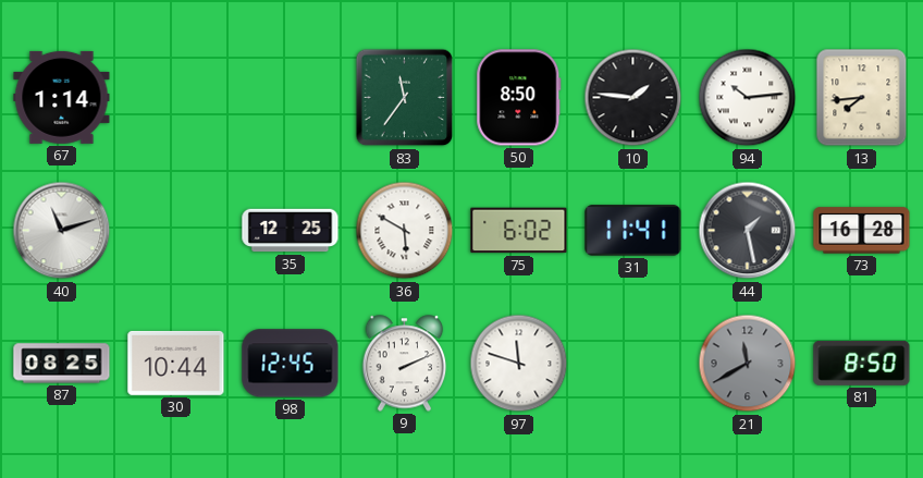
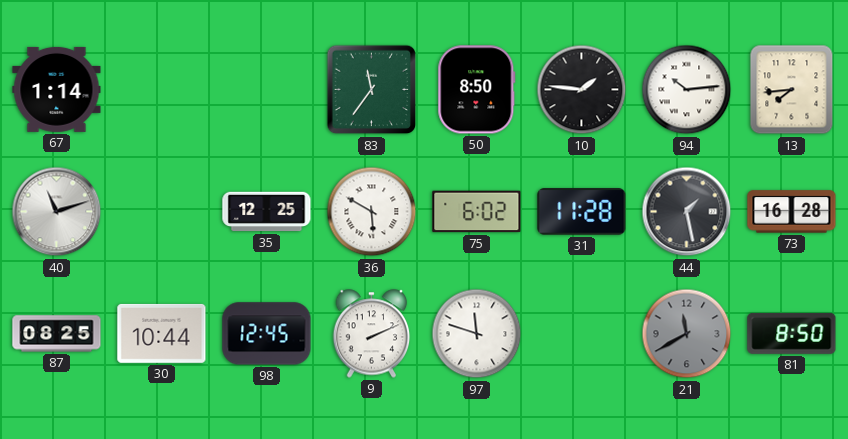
31: 11:41 -> 11:28
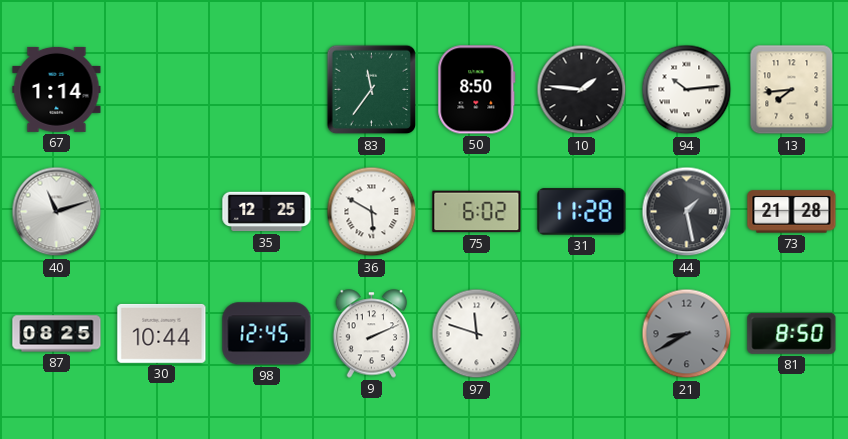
73: 16:28 -> 21:28
21: 11:40 -> 8:40
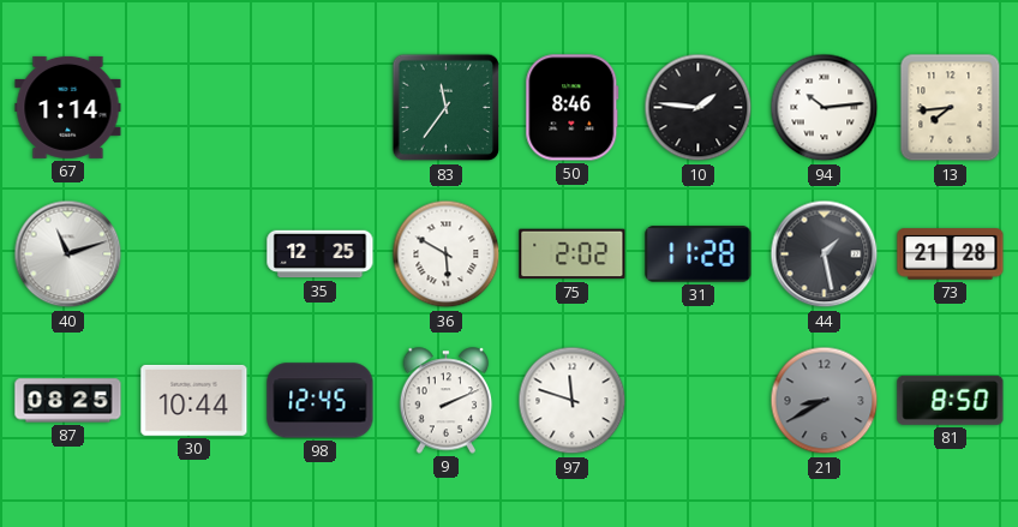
50: 8:50 -> 8:46
75: 6:02 -> 2:02
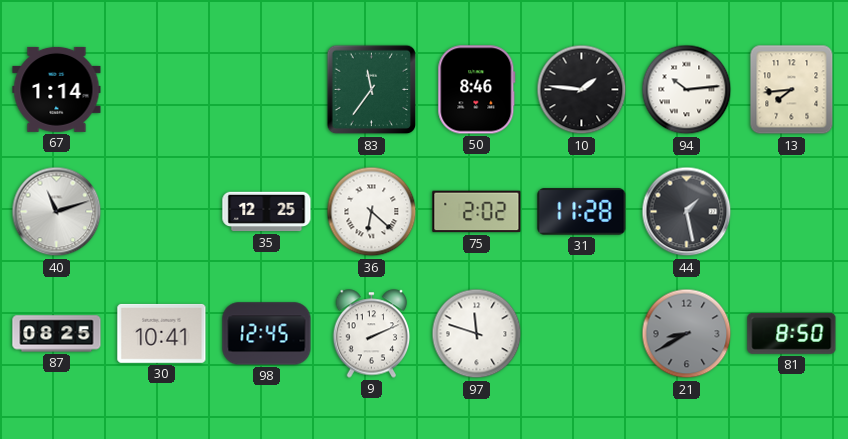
36: 5:50 -> 6:22
73: 21:28 -> none
30: 10:44 -> 10:41
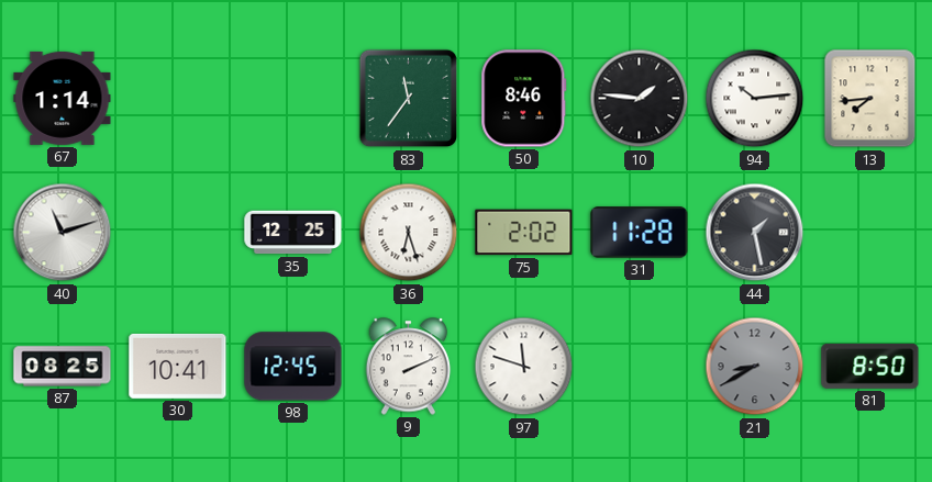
36: 6:22 -> 6:27
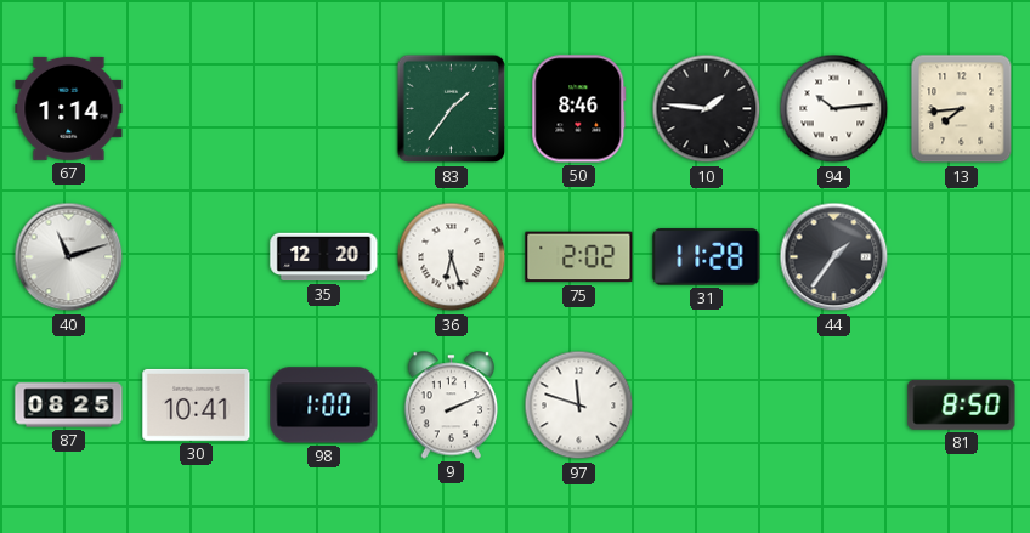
83: 11:36 -> 1:36
35: 12:25 -> 12:20
44: 1:28 -> 1:36
98: 12:45 -> 1:00
21: 8:40 -> none
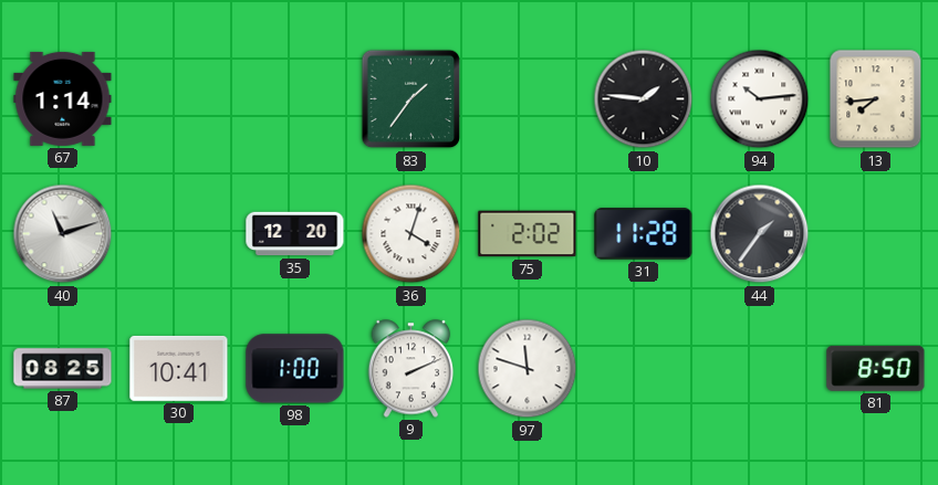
50: 8:46 -> none
36: 6:27 -> 4:03
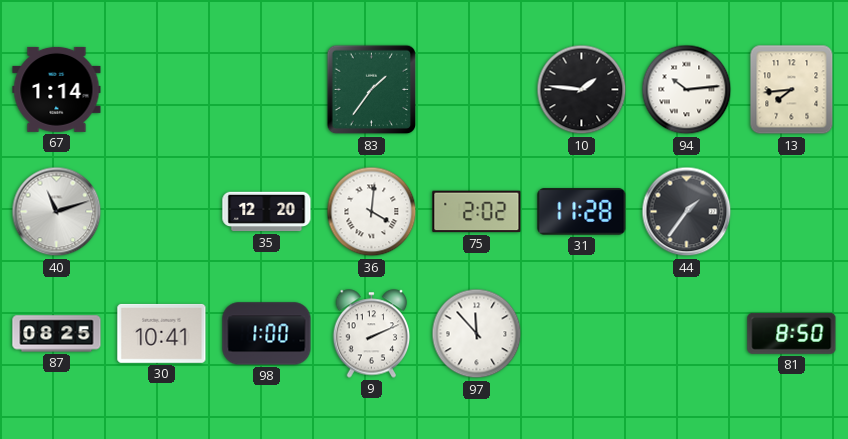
36: 4:03 -> 4:01
97: 11:48 -> 11:53
